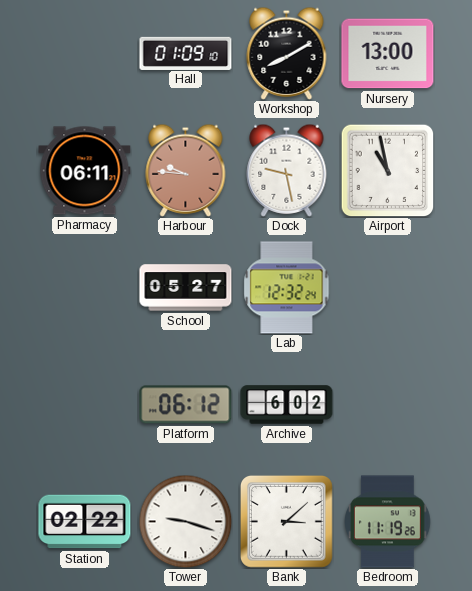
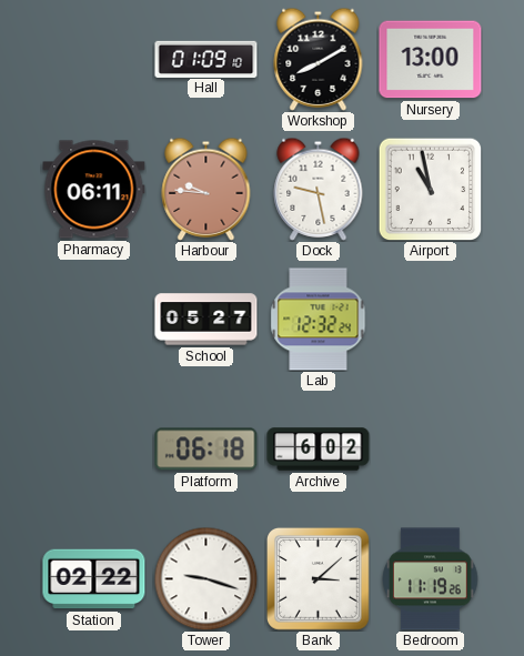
Platform: 06:12 -> 06:18
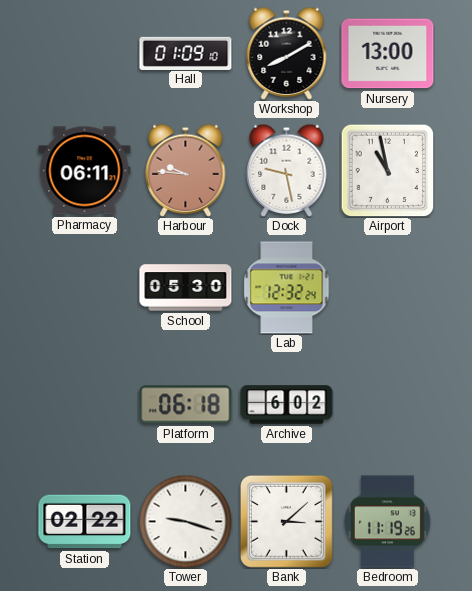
School: 05:27 -> 05:30
